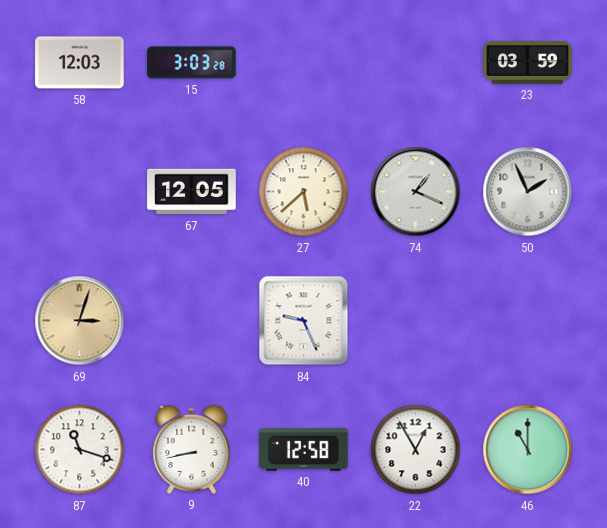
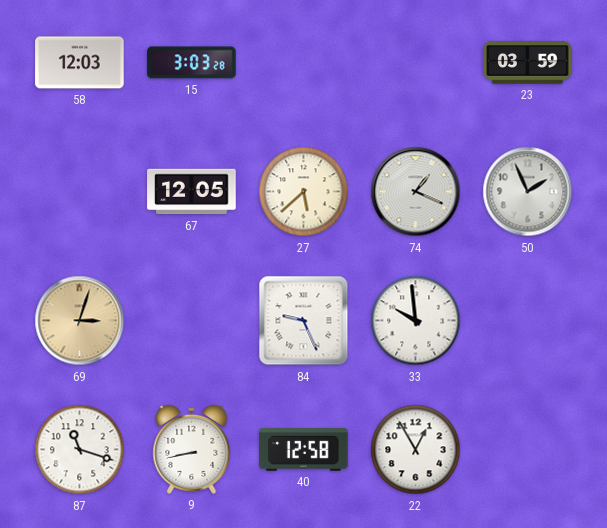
33: none -> 9:59
46: 11:00 -> none
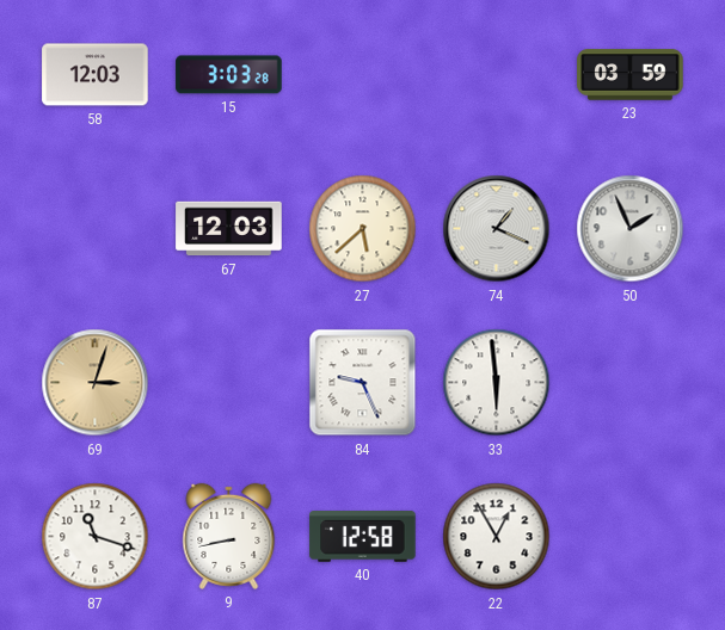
67: 12:05 -> 12:03
33: 9:59 -> 5:59
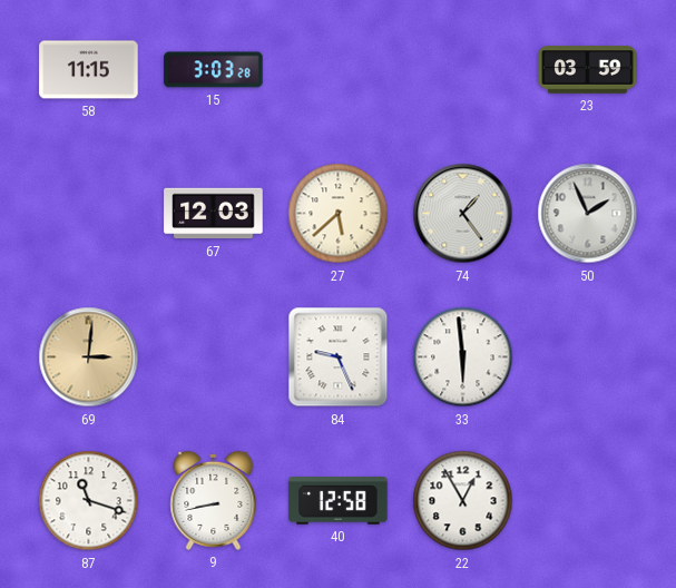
58: 12:03 -> 11:15
74: 1:19 -> 1:24
69: 3:03 -> 3:01
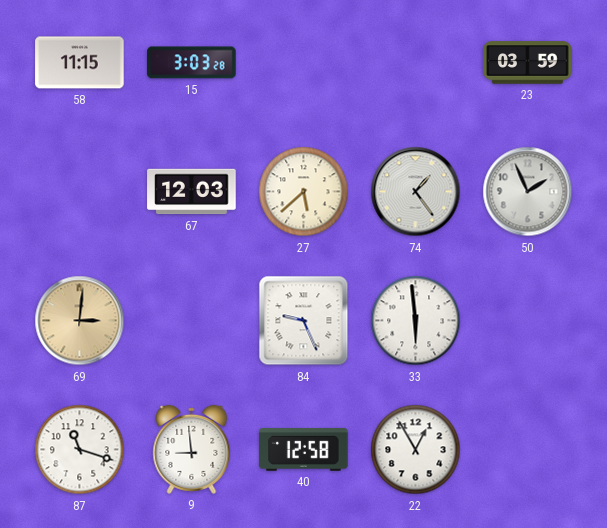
9: 8:43 -> 8:59
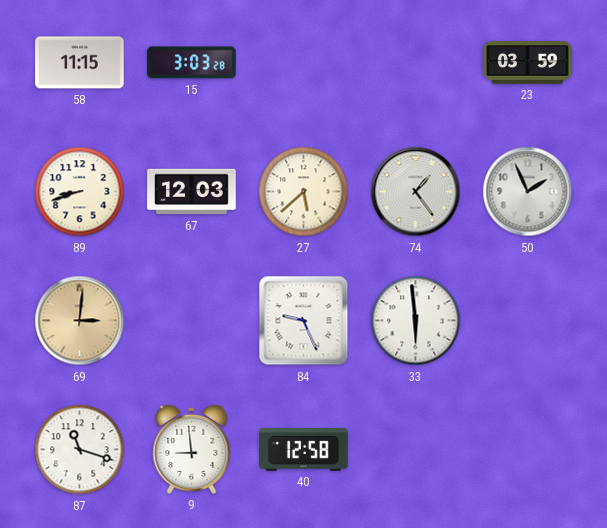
89: none -> 8:42
22: 12:55 -> none
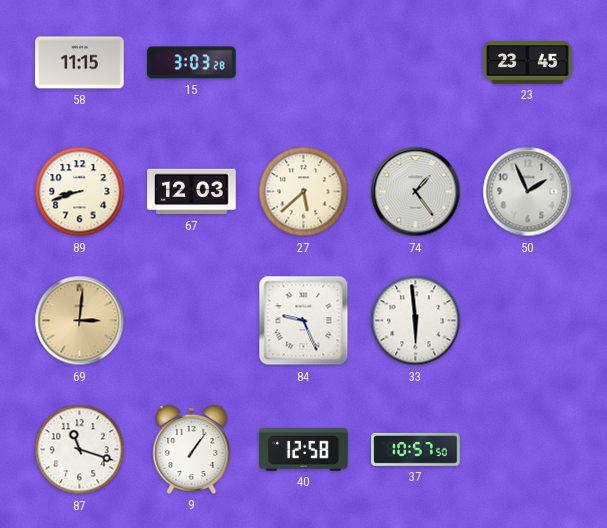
23: 03:59 -> 23:45
9: 8:59 -> 1:06
37: none -> 10:57
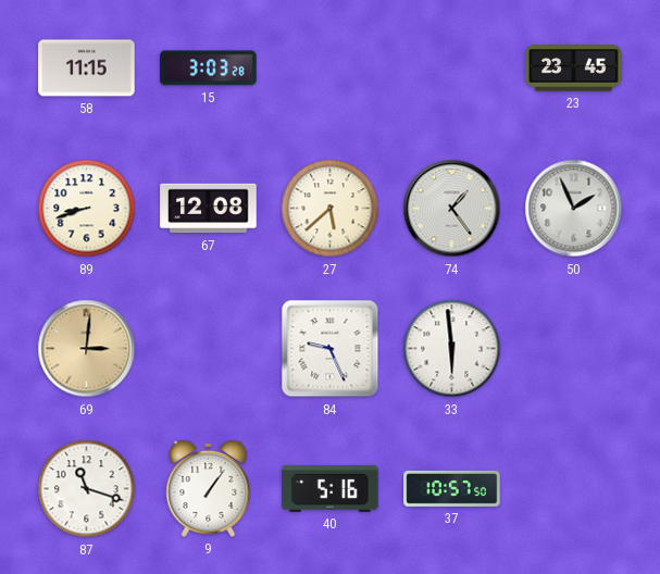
67: 12:03 -> 12:08
40: 12:58 -> 5:16
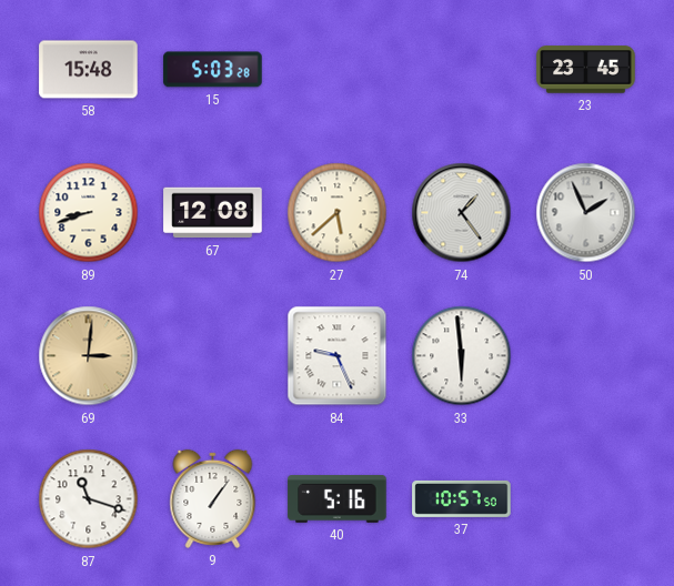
58: 11:15 -> 15:48
15: 3:03 -> 5:03
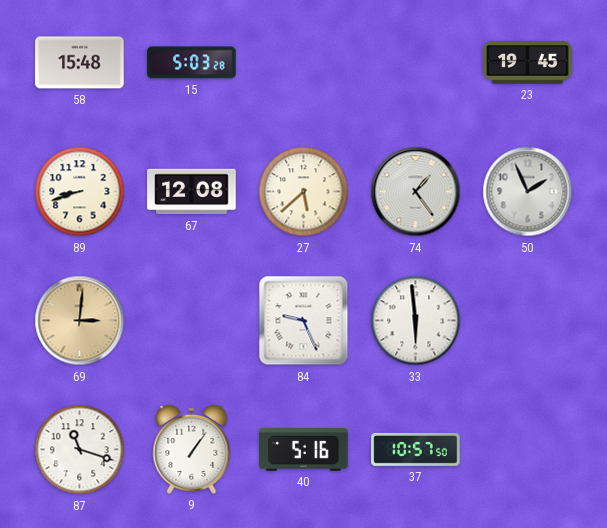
23: 23:45 -> 19:45
